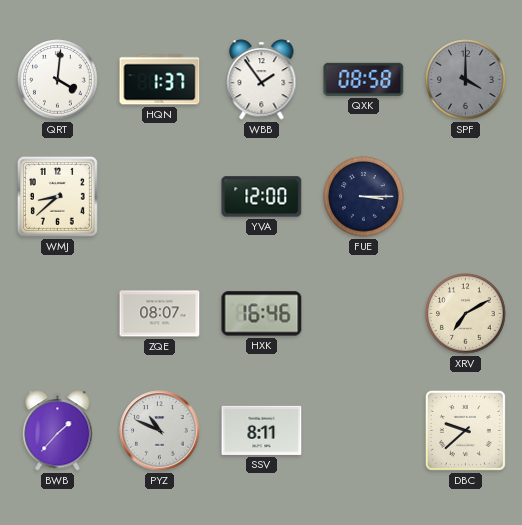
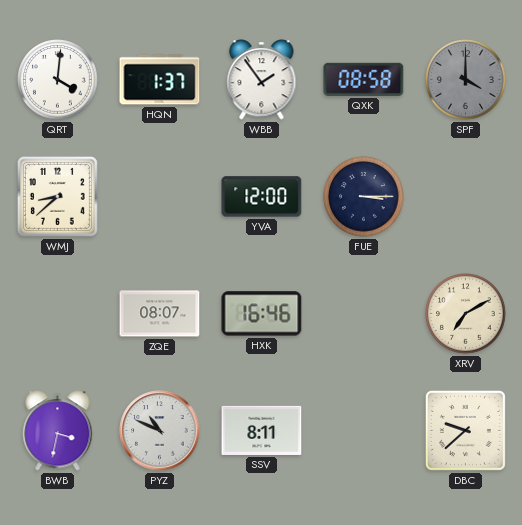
BWB: 1:37 -> 3:32
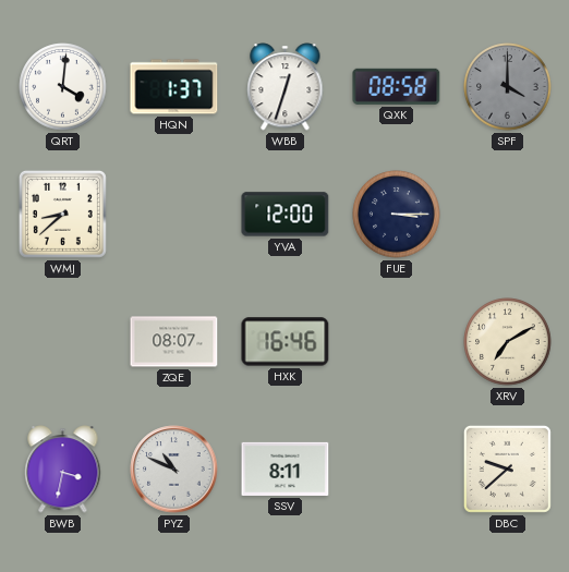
WBB: 1:54 -> 12:33
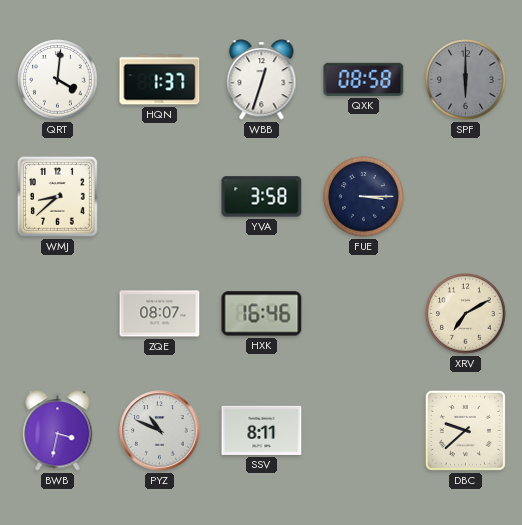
SPF: 4:00 -> 6:00
YVA: 12:00 -> 3:58
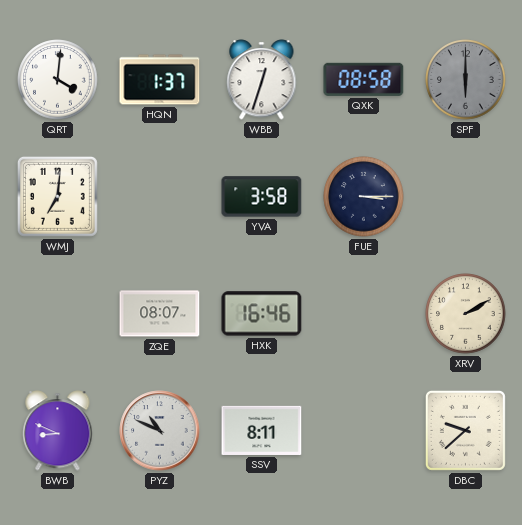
WMJ: 8:38 -> 7:01
XRV: 7:10 -> 2:10
BWB: 3:32 -> 8:49
